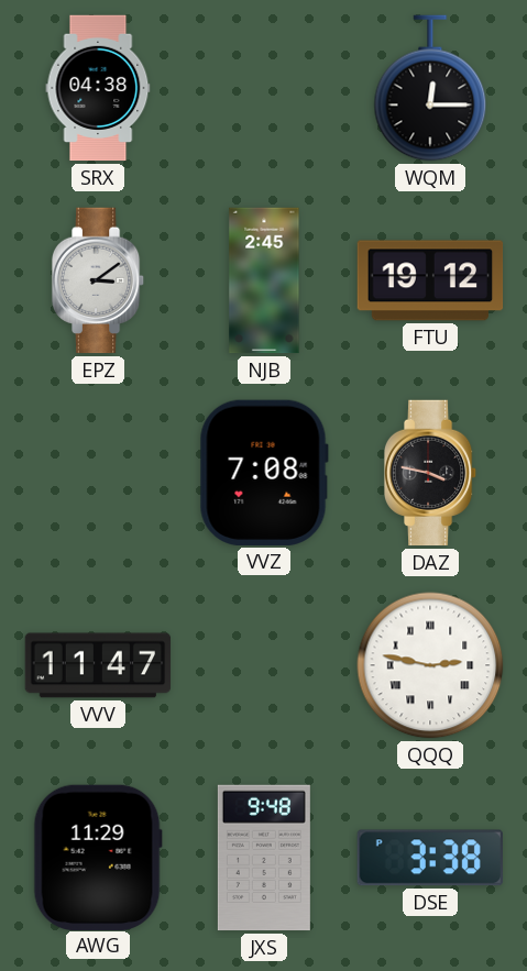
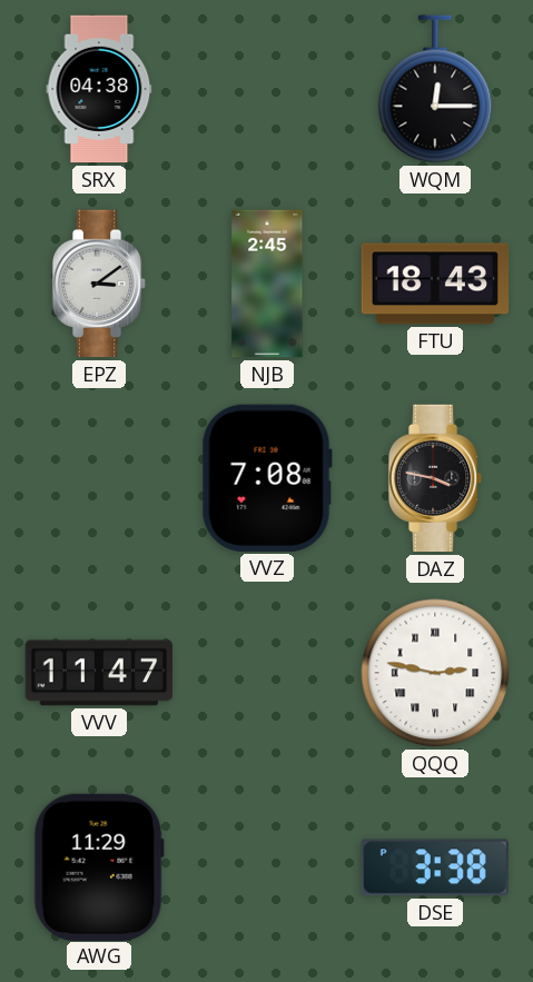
FTU: 19:12 -> 18:43
JXS: 9:48 -> none
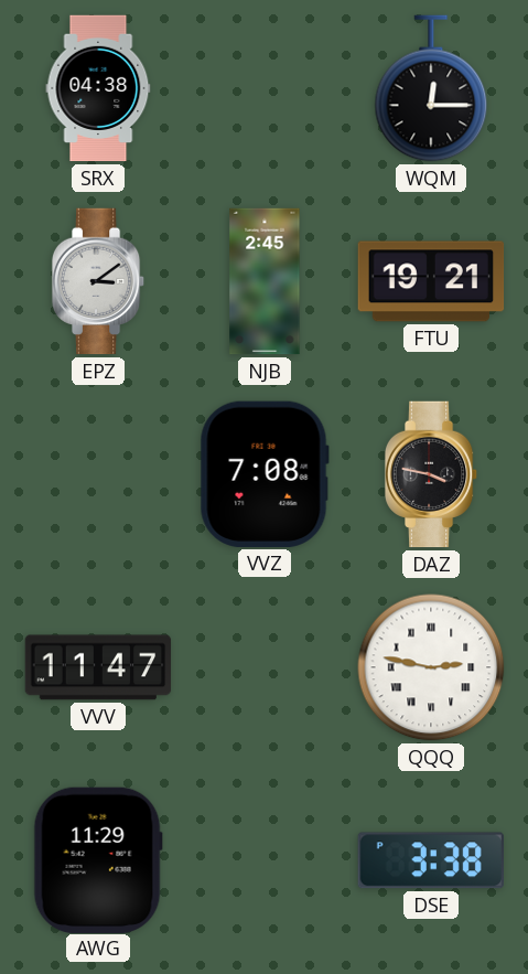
FTU: 18:43 -> 19:21
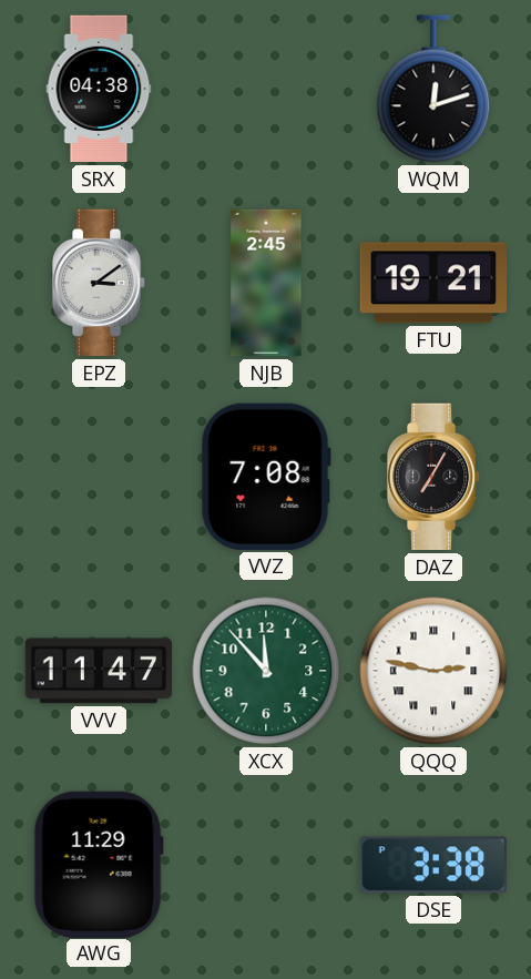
WQM: 12:15 -> 12:12
DAZ: 3:47 -> 7:05
XCX: none -> 11:53
